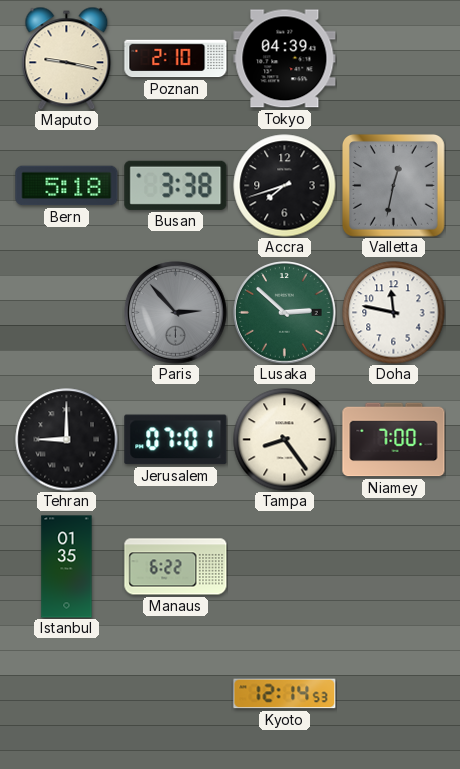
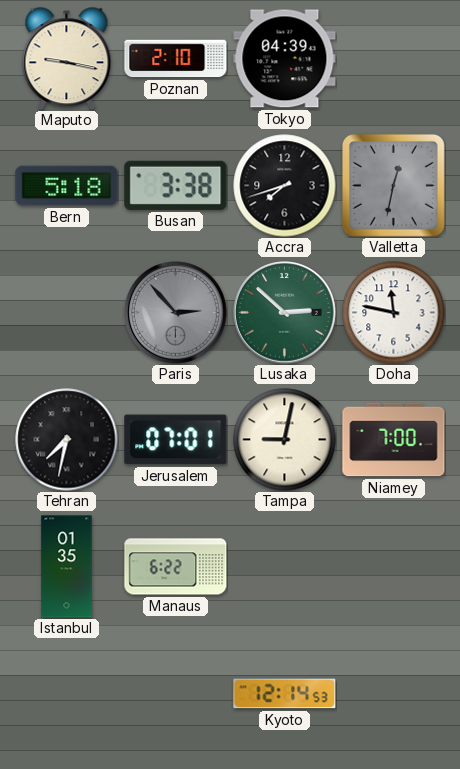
Tehran: 9:00 -> 7:32
Tampa: 8:24 -> 9:02
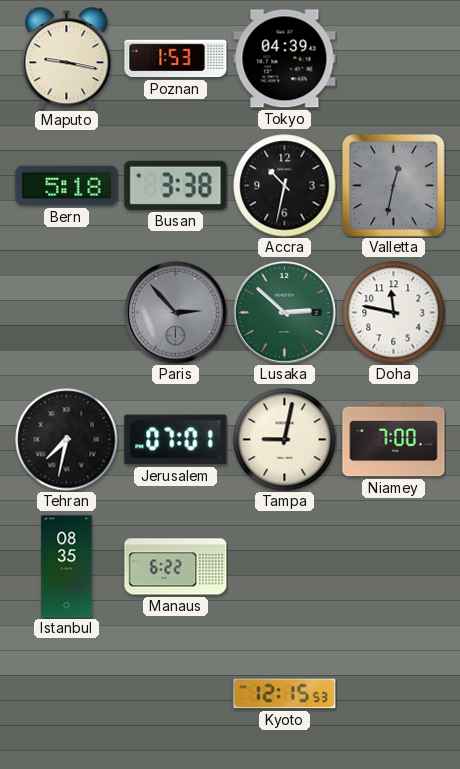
Poznan: 2:10 -> 1:53
Accra: 7:42 -> 10:32
Istanbul: 01:35 -> 08:35
Kyoto: 12:14 -> 12:15
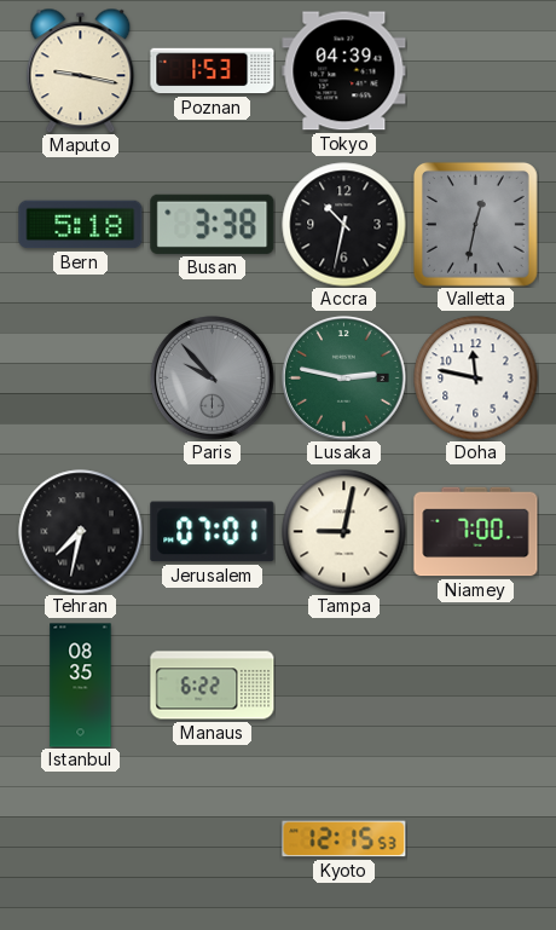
Paris: 2:53 -> 9:53
Lusaka: 2:52 -> 2:47
